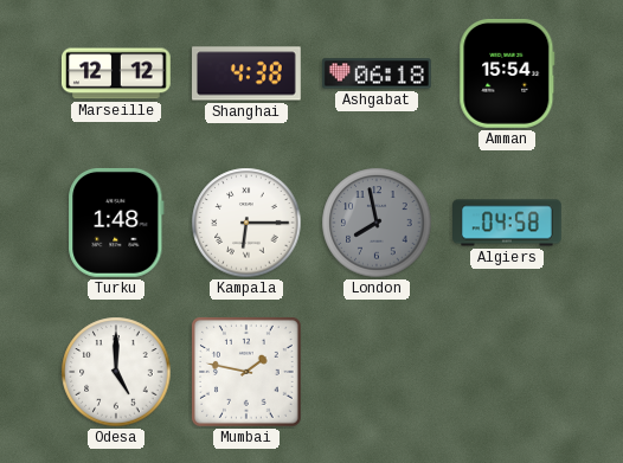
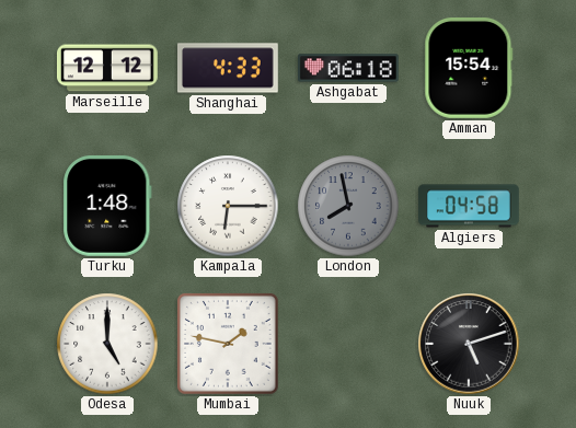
Shanghai: 4:38 -> 4:33
Nuuk: none -> 5:12
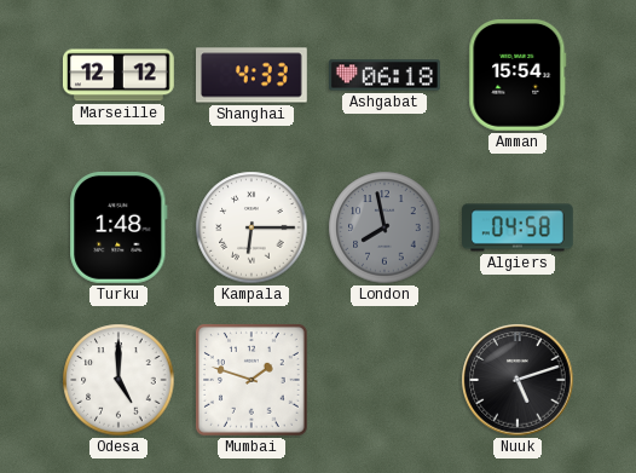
Mumbai: 1:47 -> 1:48
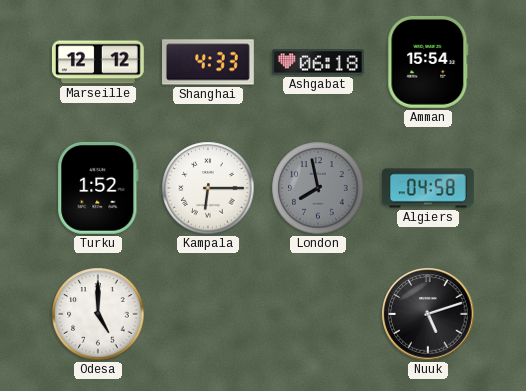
Turku: 1:48 -> 1:52
Mumbai: 1:48 -> none
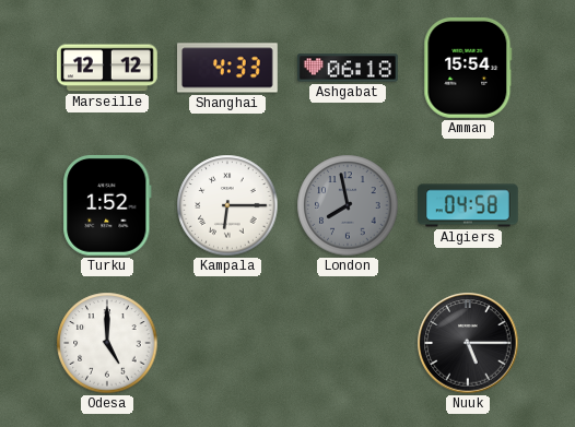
Nuuk: 5:12 -> 5:15
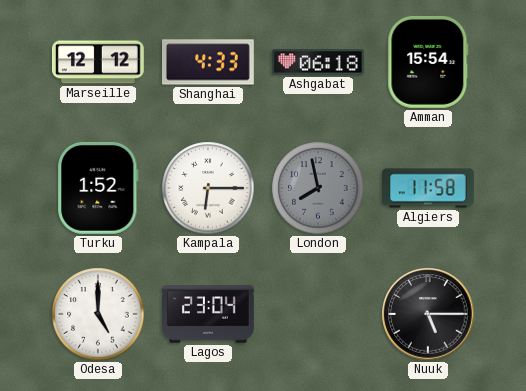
Algiers: 04:58 -> 11:58
Lagos: none -> 23:04
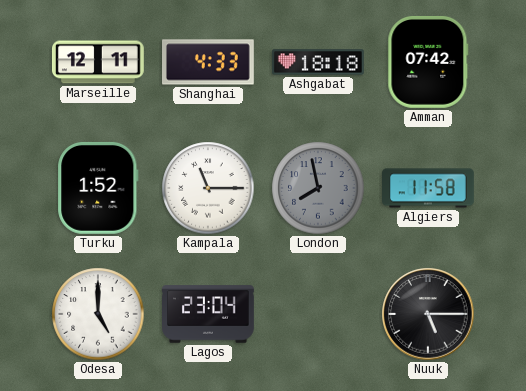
Marseille: 12:12 -> 12:11
Ashgabat: 06:18 -> 18:18
Amman: 15:54 -> 07:42
Kampala: 6:15 -> 11:15
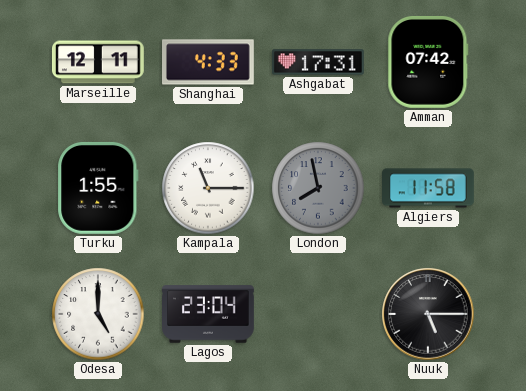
Ashgabat: 18:18 -> 17:31
Turku: 1:52 -> 1:55
